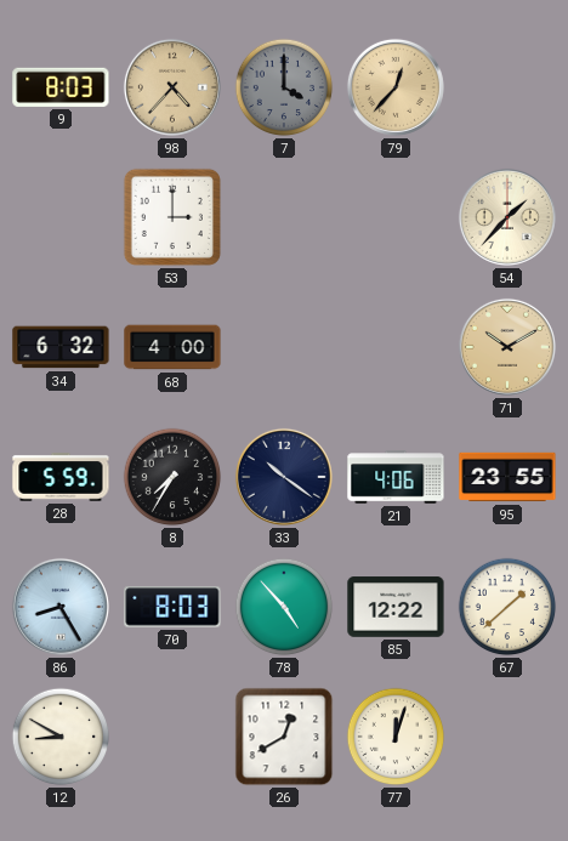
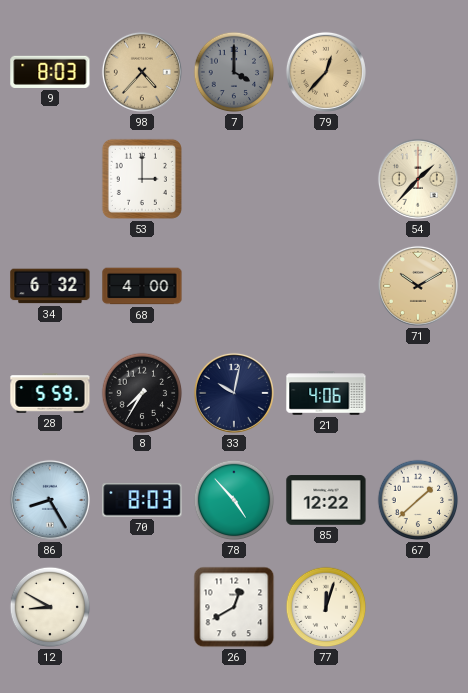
33: 10:21 -> 10:02
95: 23:55 -> none
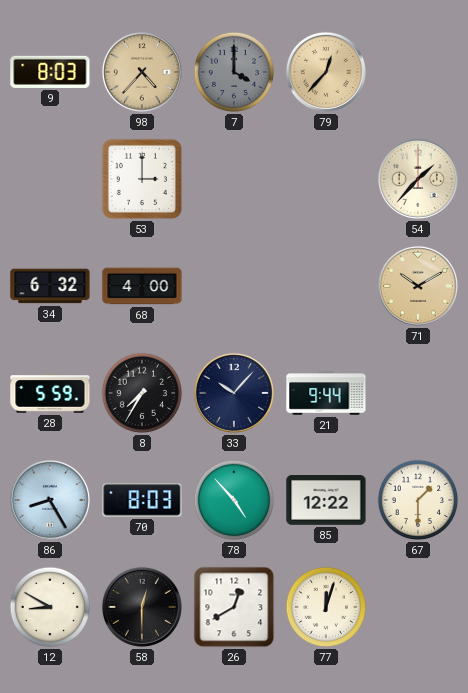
33: 10:02 -> 10:07
21: 4:06 -> 9:44
67: 1:38 -> 1:30
58: none -> 12:30
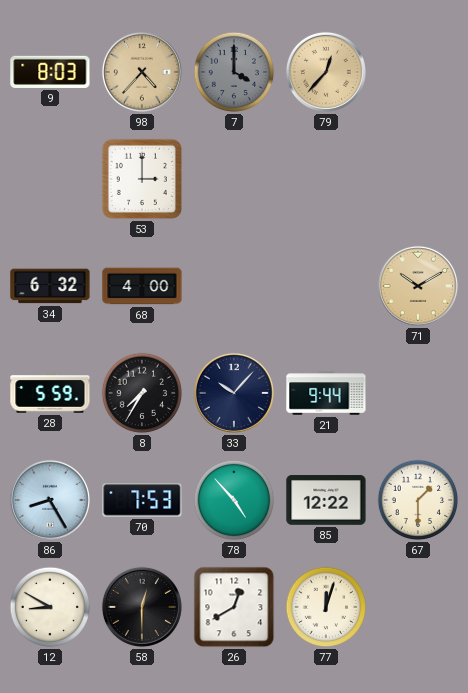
54: 1:37 -> none
70: 8:03 -> 7:53
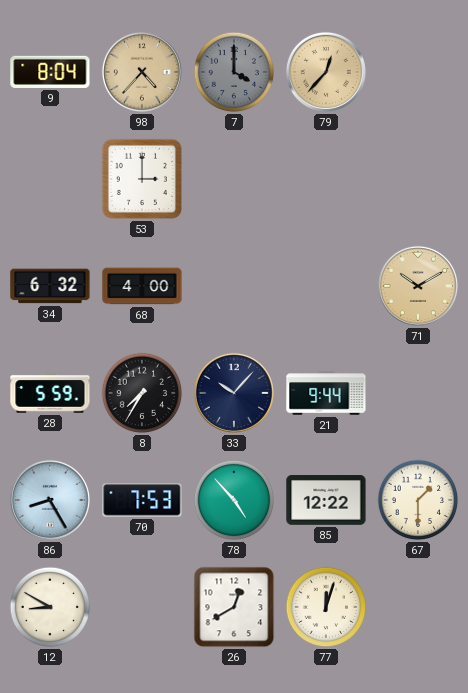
9: 8:03 -> 8:04
58: 12:30 -> none
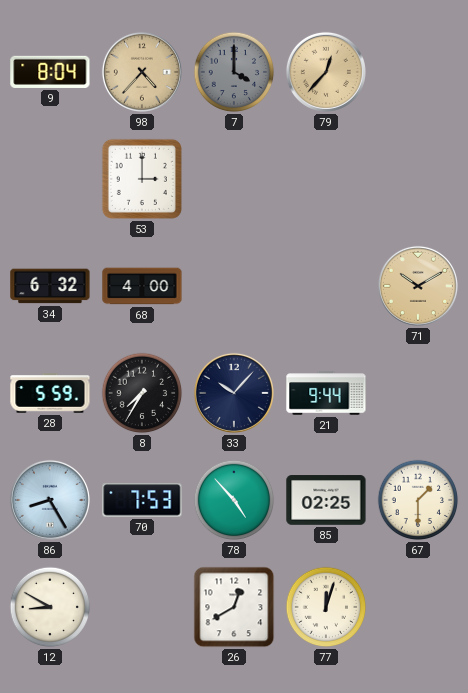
85: 12:22 -> 02:25
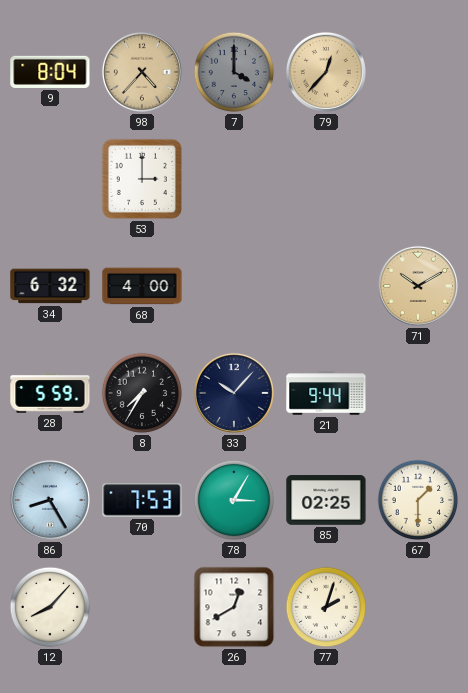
78: 4:53 -> 3:05
12: 8:50 -> 8:07
77: 12:03 -> 2:03
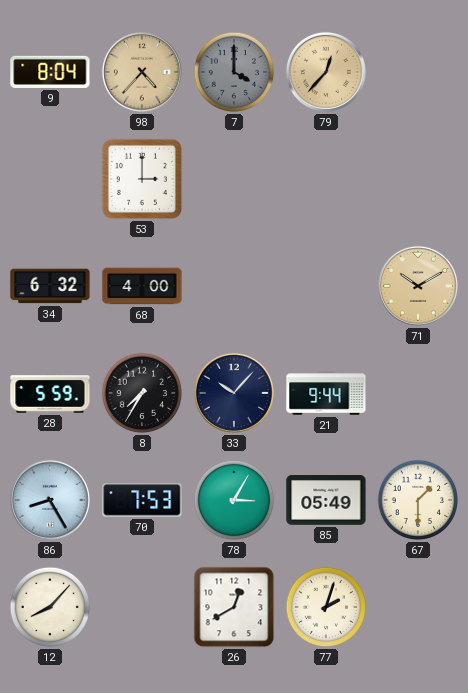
85: 02:25 -> 05:49
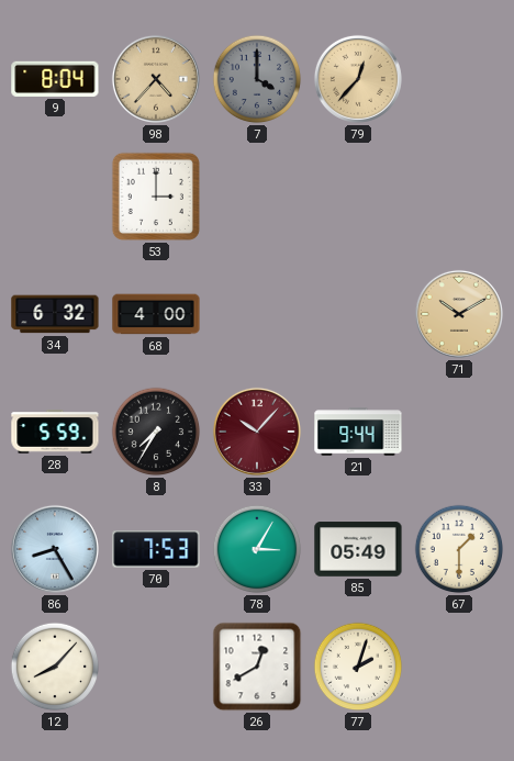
33 dial: navy -> burgundy
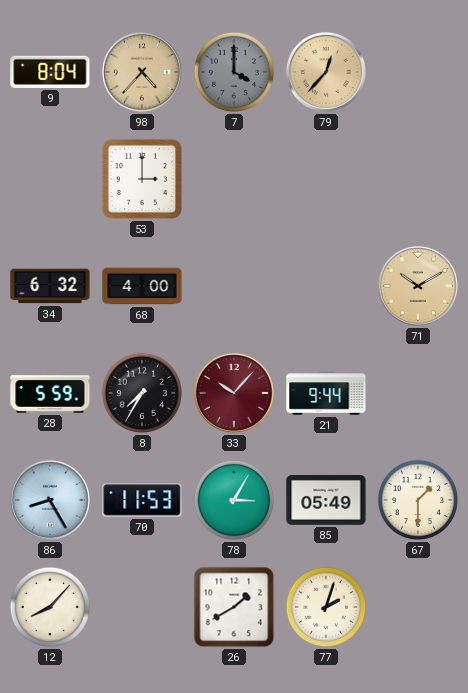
70: 7:53 -> 11:53
26: 12:40 -> 1:40
